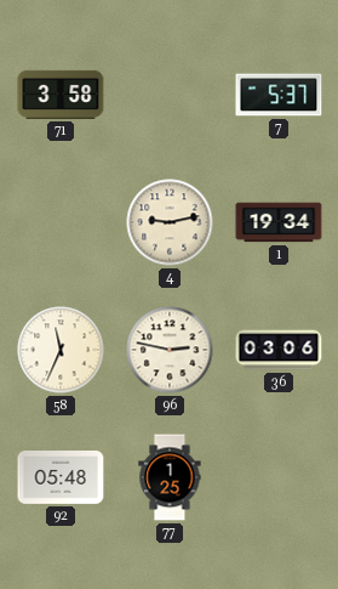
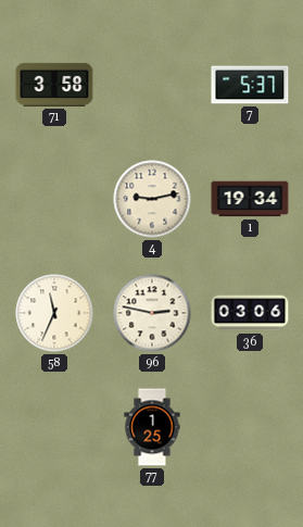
92: 05:48 -> none
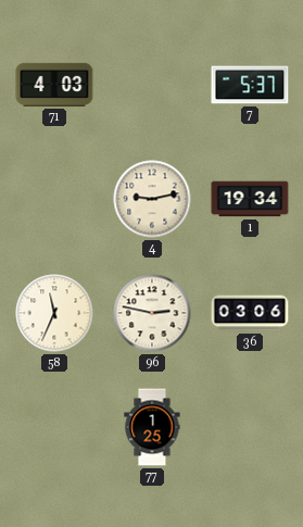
71: 3:58 -> 4:03
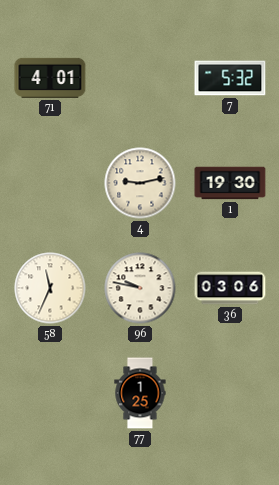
71: 4:03 -> 4:01
7: 5:37 -> 5:32
1: 19:34 -> 19:30
96: 2:47 -> 9:47
